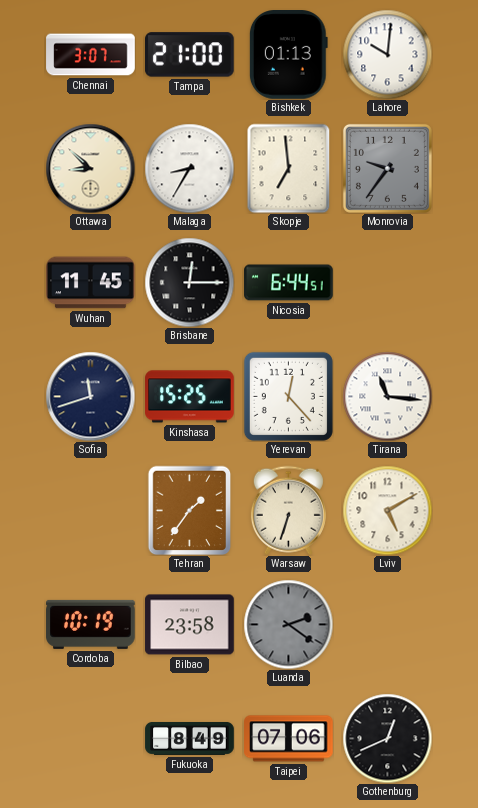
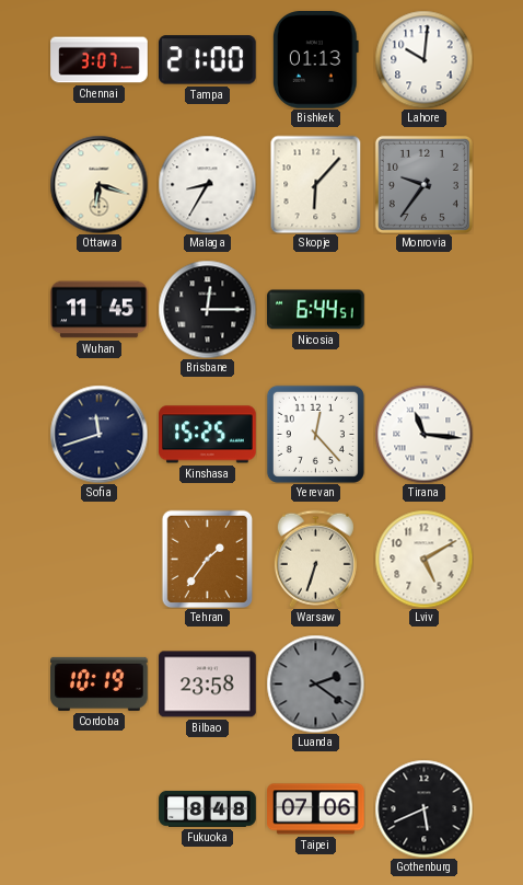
Ottawa: 8:52 -> 6:18
Skopje: 6:59 -> 6:07
Fukuoka: 8:49 -> 8:48
Gothenburg: 12:41 -> 5:41
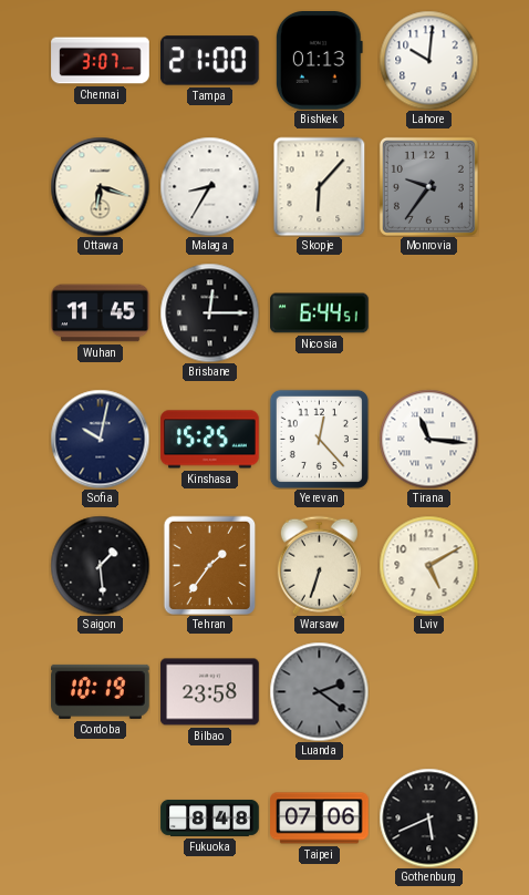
Sofia: 11:42 -> 10:02
Saigon: none -> 1:29
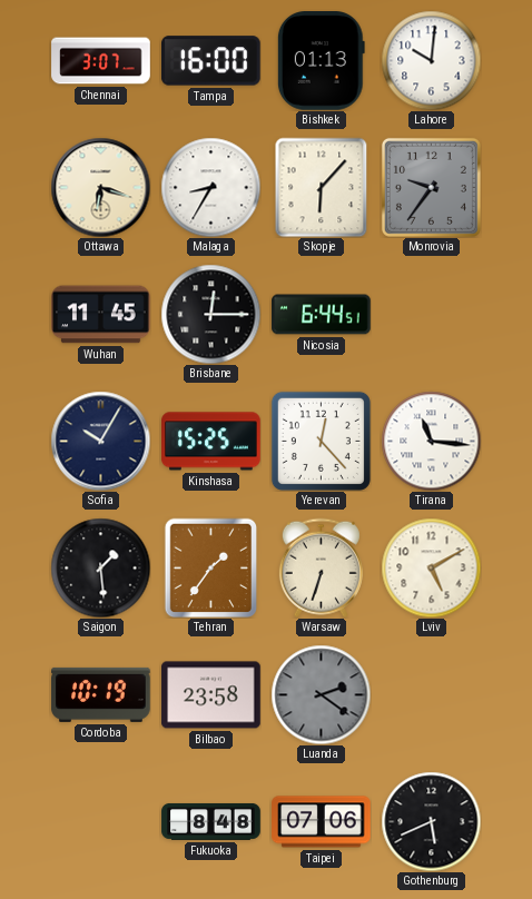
Tampa: 21:00 -> 16:00
Sofia: 10:02 -> 10:05
